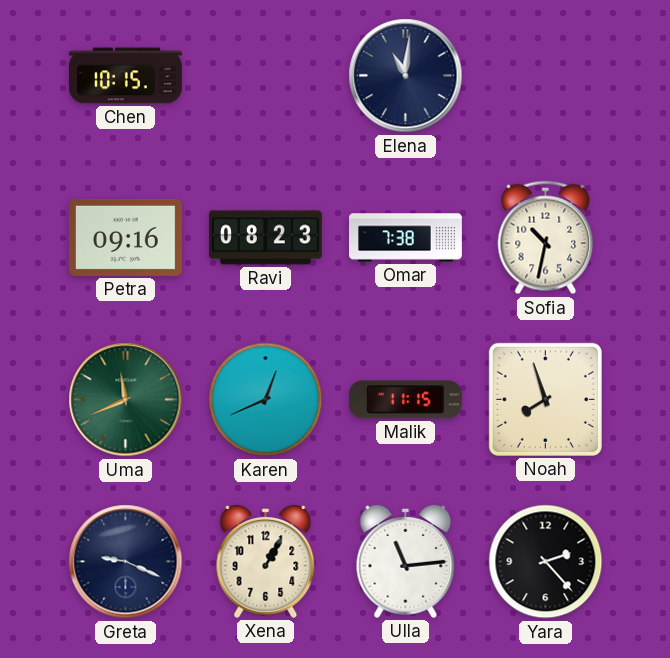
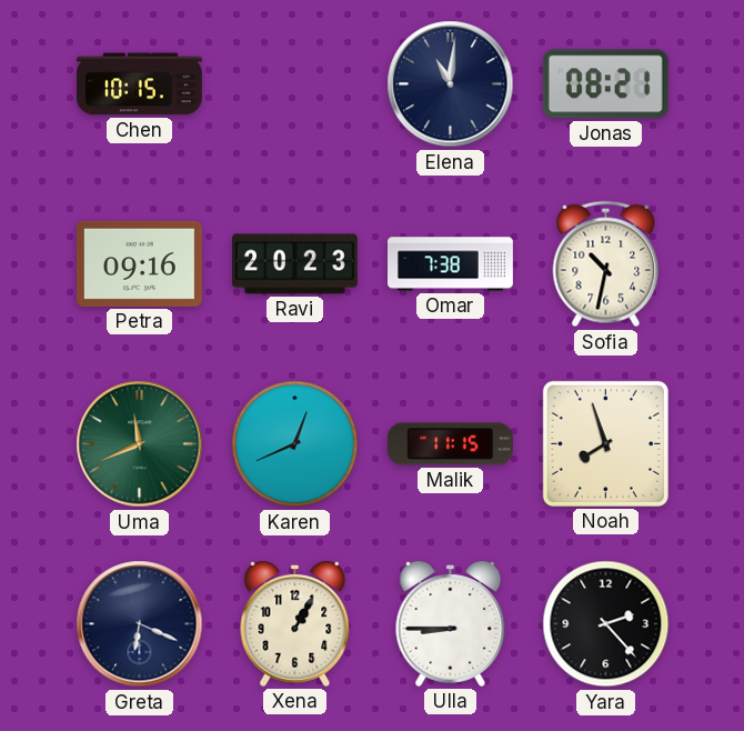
Jonas: none -> 08:21
Ravi: 08:23 -> 20:23
Greta: 9:19 -> 6:19
Ulla: 11:14 -> 8:45
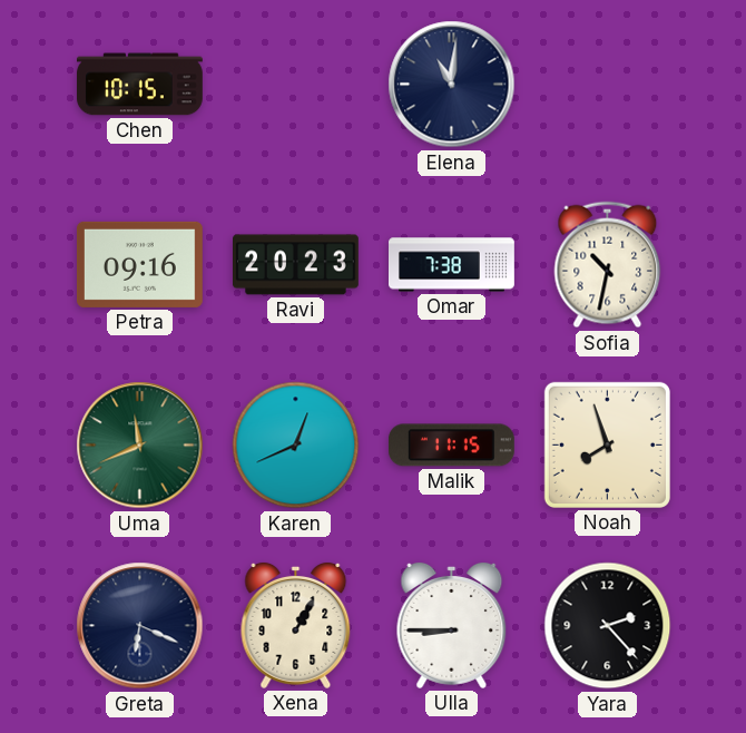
Jonas: 08:21 -> none
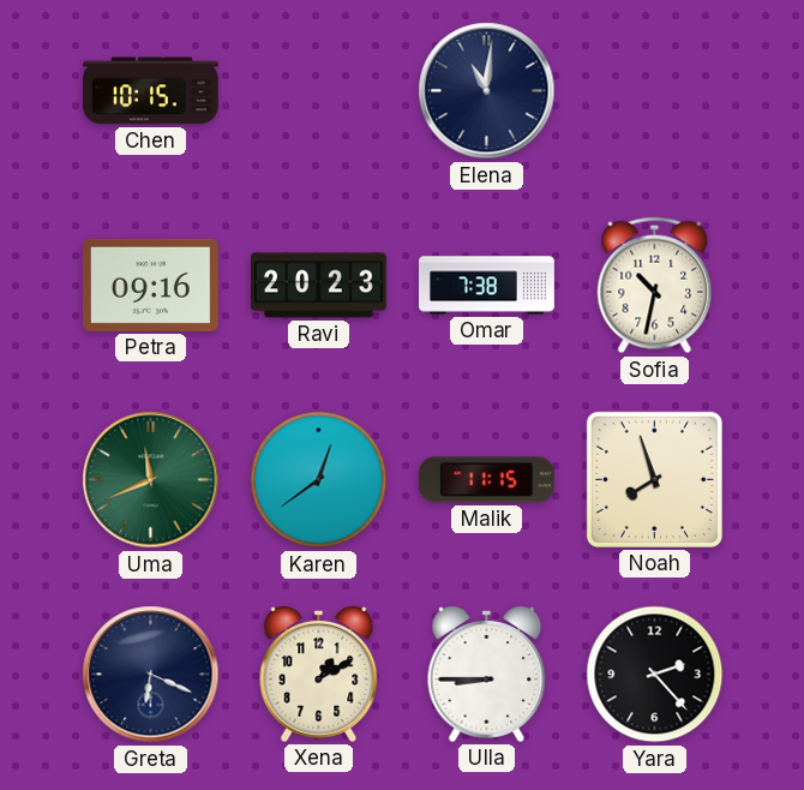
Karen: 12:41 -> 12:39
Xena: 1:05 -> 1:10
